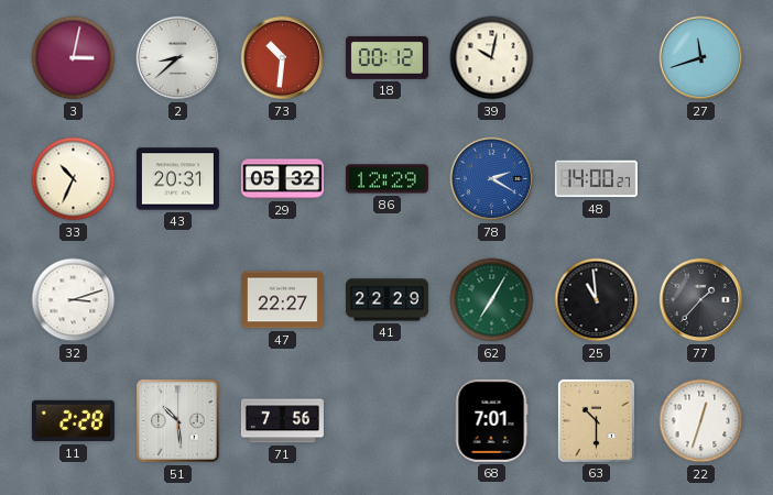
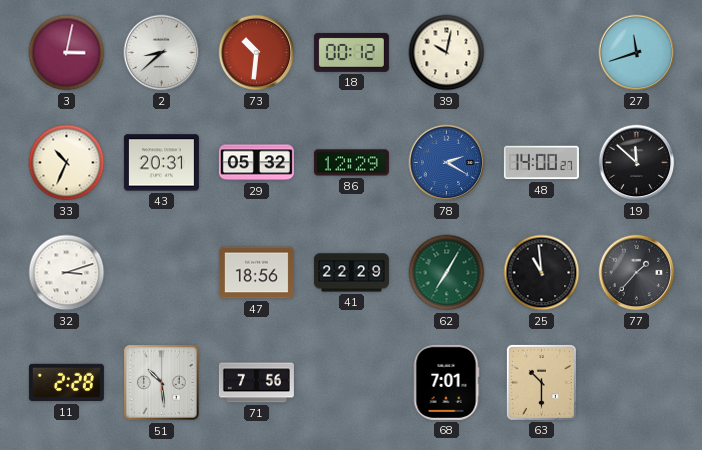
19: none -> 11:52
47: 22:27 -> 18:56
22: 12:33 -> none
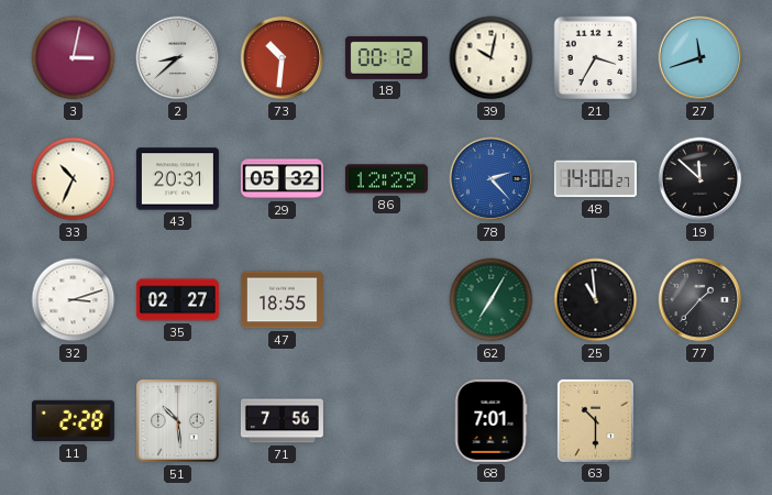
21: none -> 3:35
78: 2:20 -> 2:23
35: none -> 02:27
47: 18:56 -> 18:55
41: 22:29 -> none
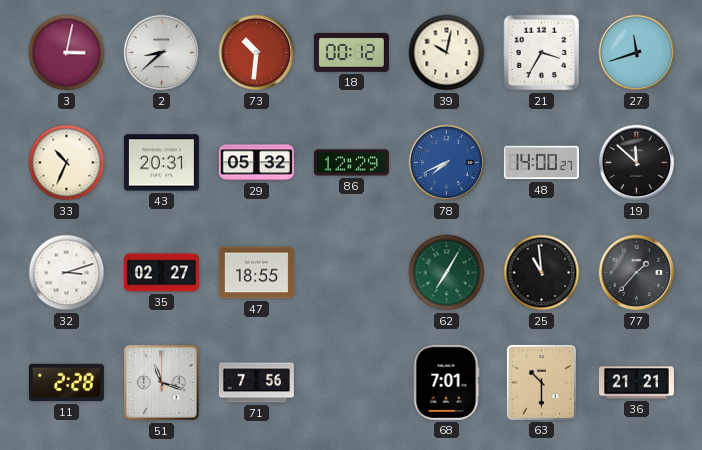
78: 2:23 -> 7:41
51: 10:29 -> 11:18
36: none -> 21:21
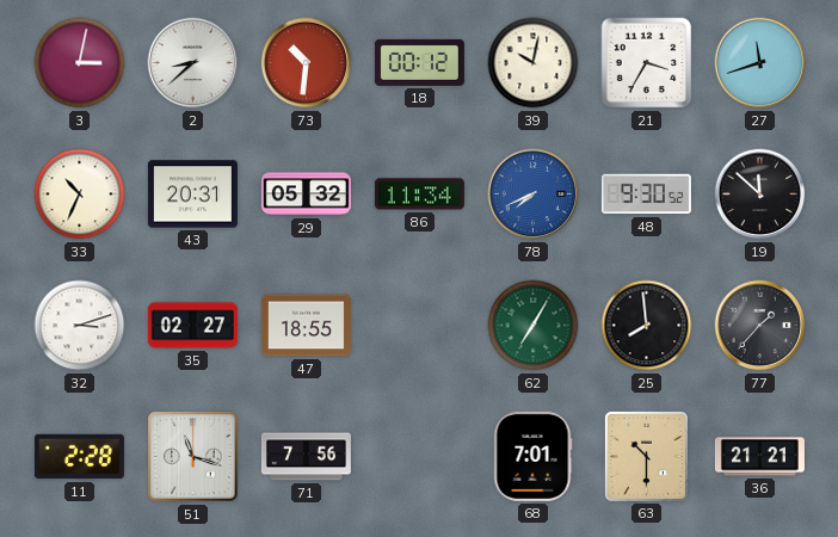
86: 12:29 -> 11:34
48: 14:00 -> 9:30
25: 10:59 -> 7:59
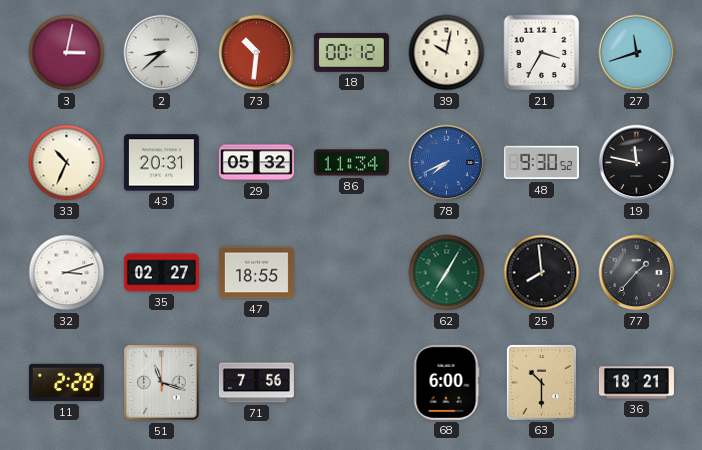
19: 11:52 -> 11:47
68: 7:01 -> 6:00
36: 21:21 -> 18:21
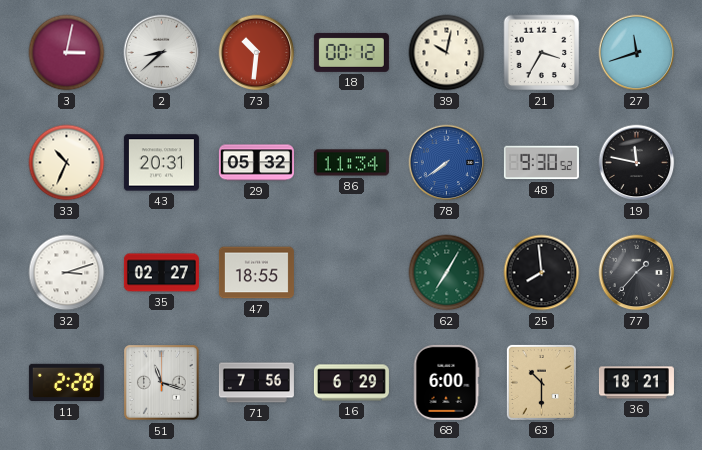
78: 7:41 -> 7:39
16: none -> 6:29
